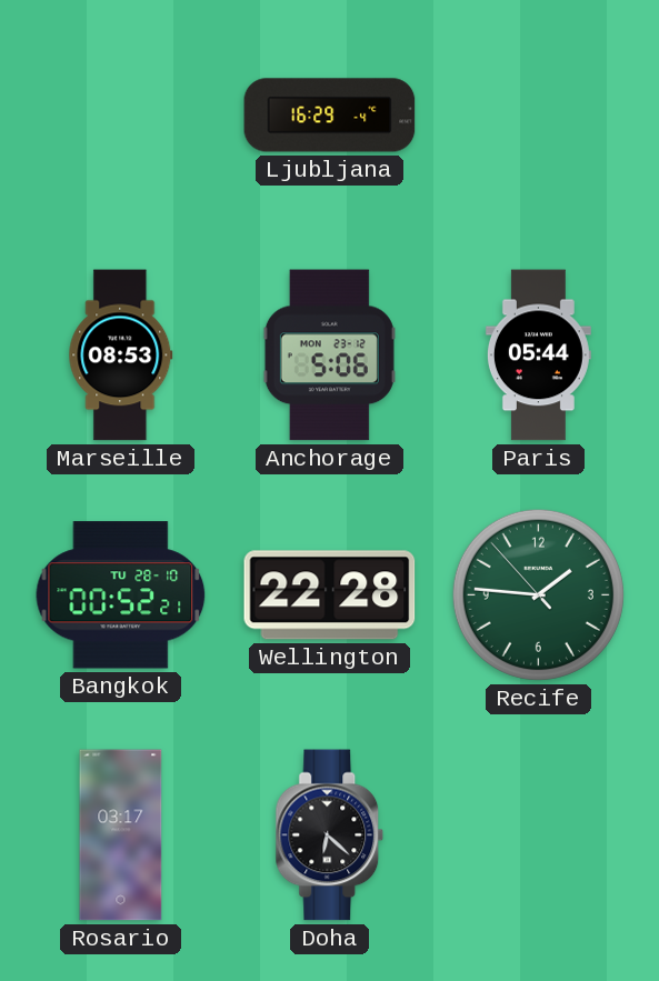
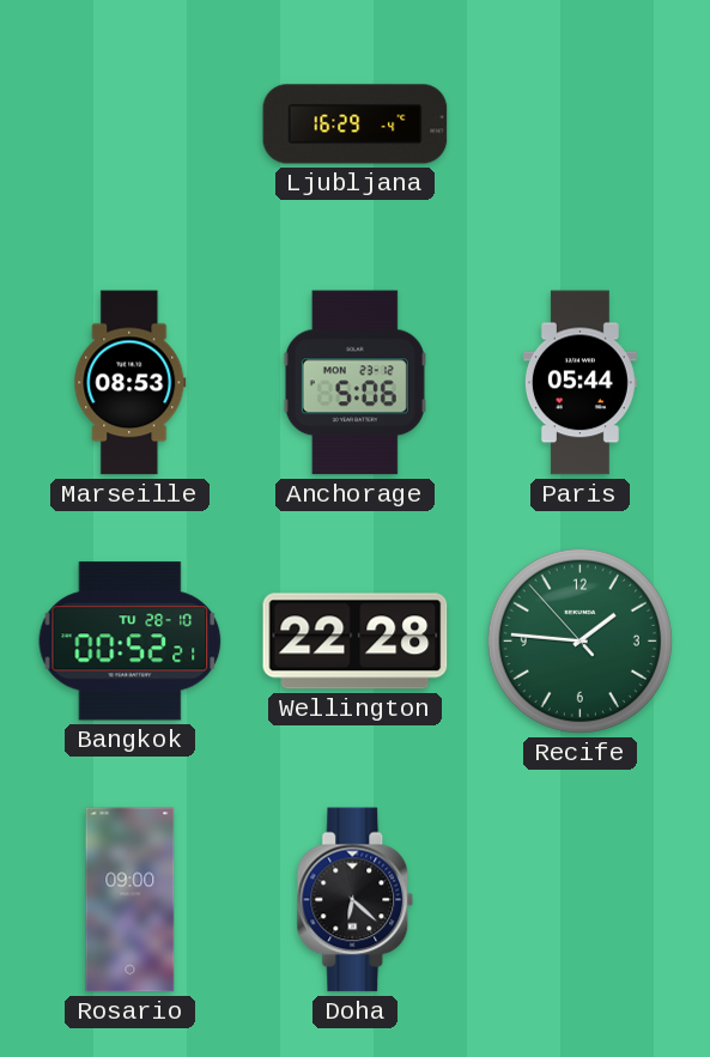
Rosario: 03:17 -> 09:00
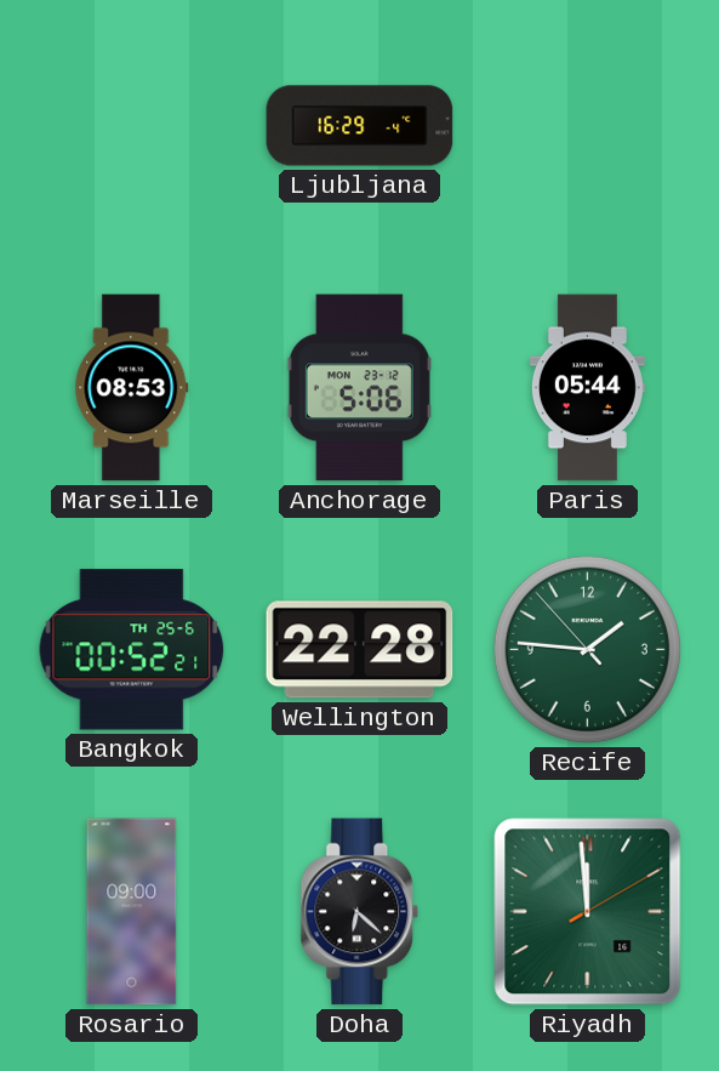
Bangkok date: TU 28-10 -> TH 25-6
Riyadh: none -> 11:59
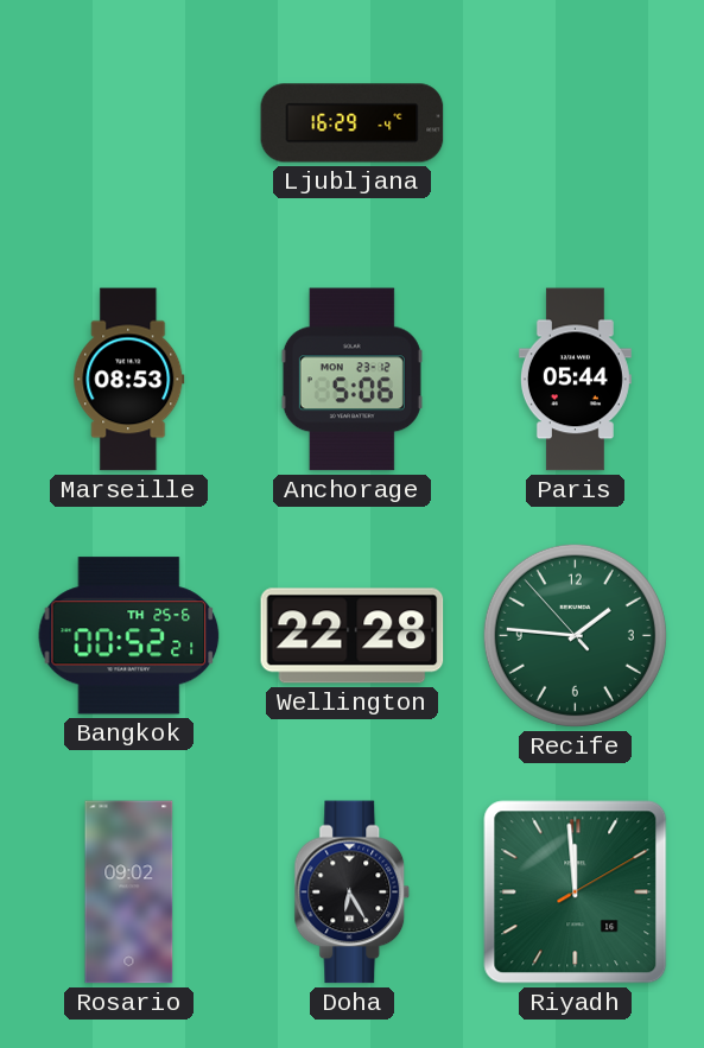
Rosario: 09:00 -> 09:02
Doha: 6:22 -> 6:25
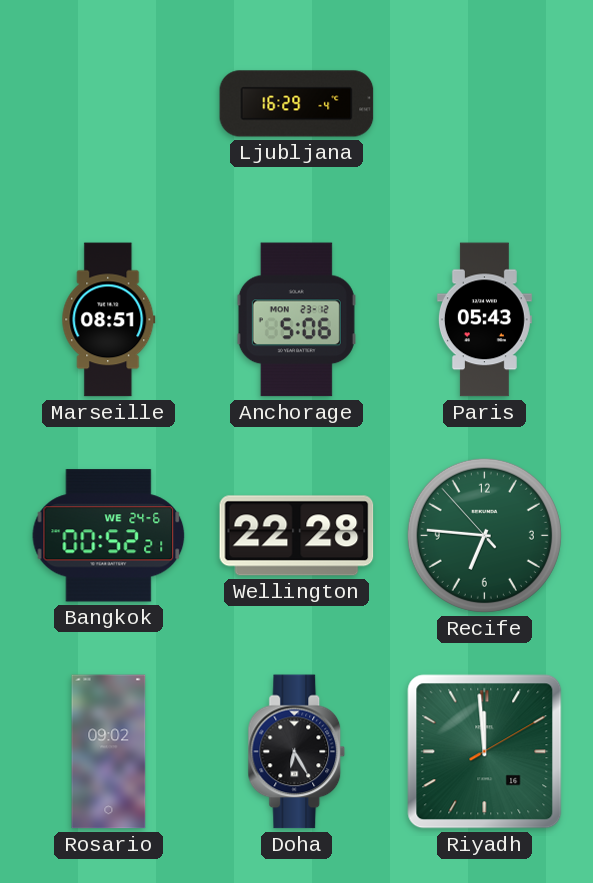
Marseille: 08:53 -> 08:51
Paris: 05:44 -> 05:43
Bangkok date: TH 25-6 -> WE 24-6
Recife: 1:45 -> 6:45
